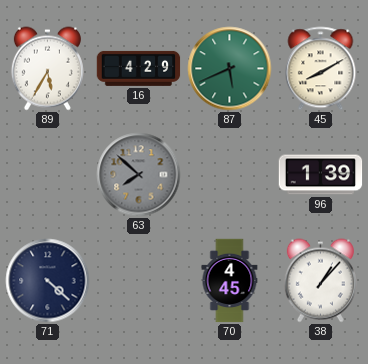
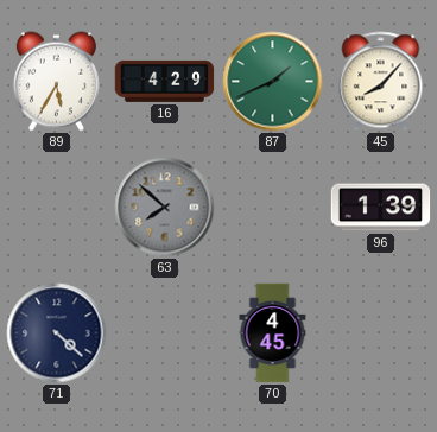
87: 5:41 -> 1:41
45: 8:10 -> 8:07
38: 1:07 -> none
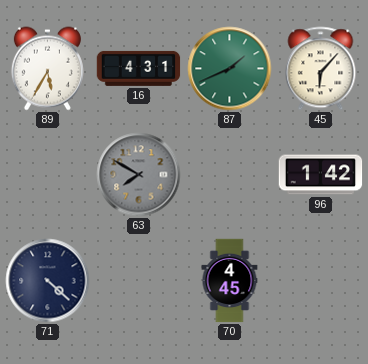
16: 4:29 -> 4:31
45: 8:07 -> 6:07
63: 7:52 -> 7:50
96: 1:39 -> 1:42
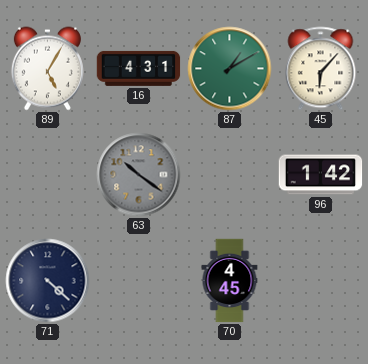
89: 5:35 -> 5:05
87: 1:41 -> 1:10
63: 7:50 -> 10:21
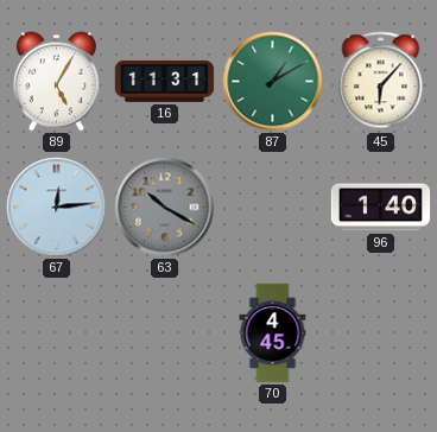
16: 4:31 -> 11:31
67: none -> 12:14
63: 10:21 -> 10:20
96: 1:42 -> 1:40
71: 4:22 -> none
